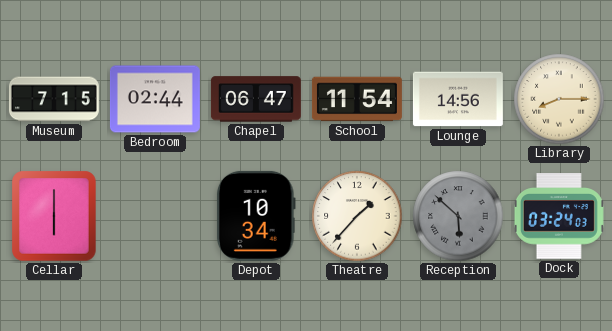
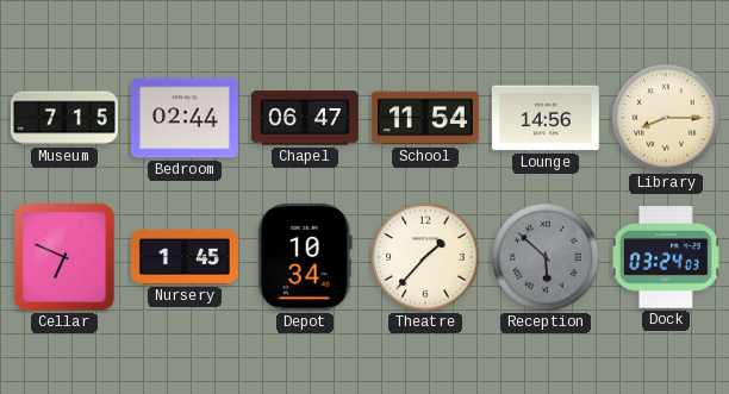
Cellar: 6:00 -> 6:49
Nursery: none -> 1:45
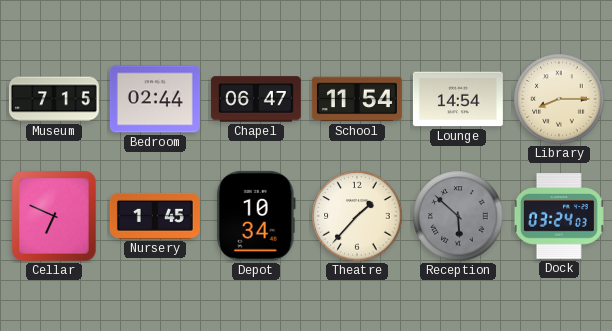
Lounge: 14:56 -> 14:54
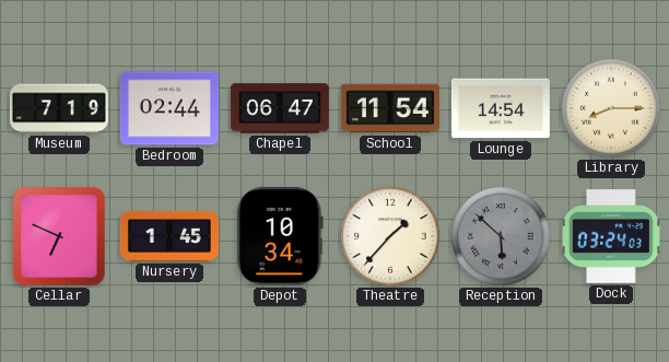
Museum: 7:15 -> 7:19
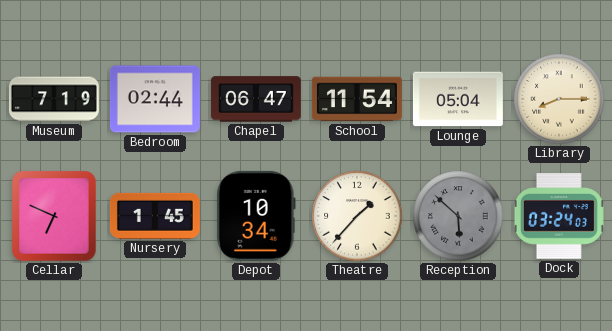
Lounge: 14:54 -> 05:04
